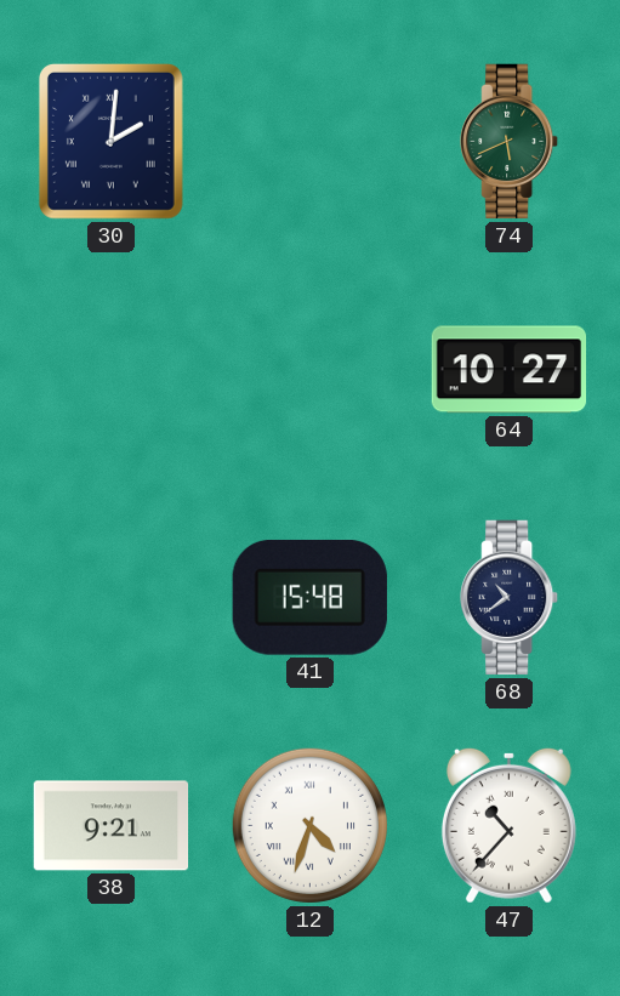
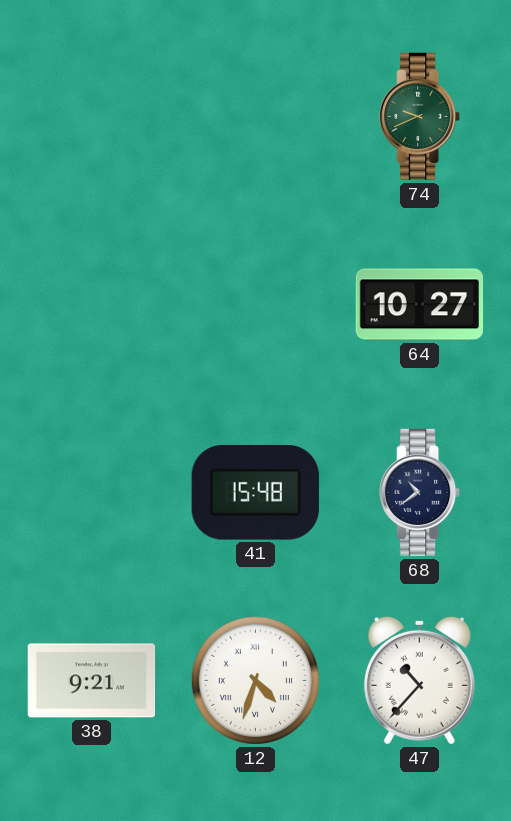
30: 2:01 -> none
74: 5:41 -> 9:41
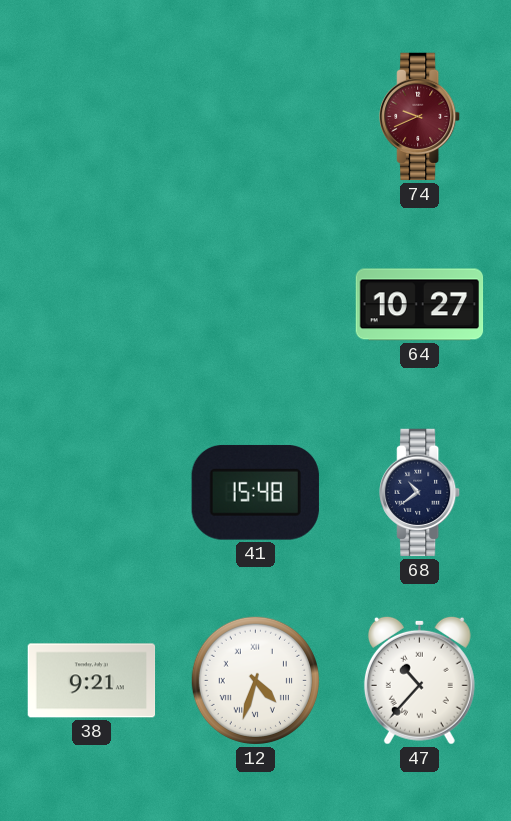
74 dial: green -> burgundy
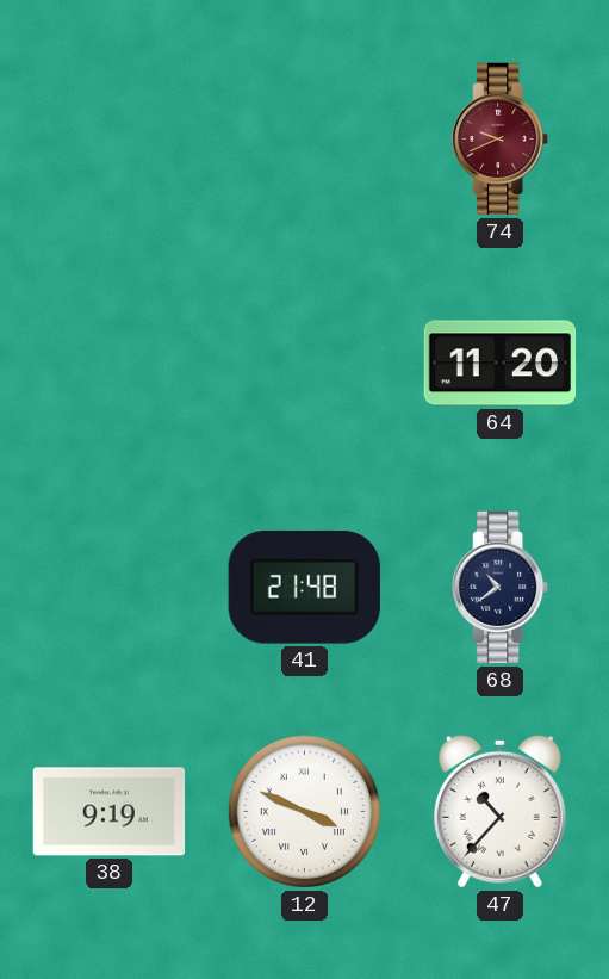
64: 10:27 -> 11:20
41: 15:48 -> 21:48
38: 9:21 -> 9:19
12: 4:33 -> 3:49
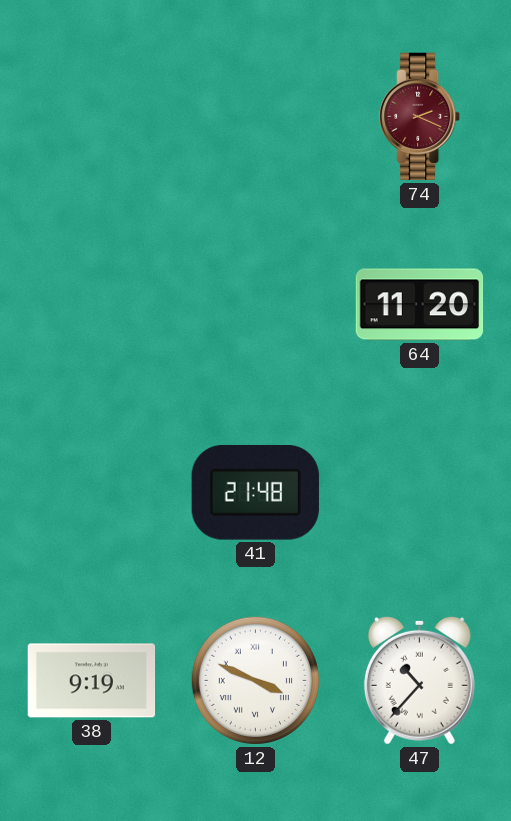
74: 9:41 -> 2:19
68: 10:39 -> none
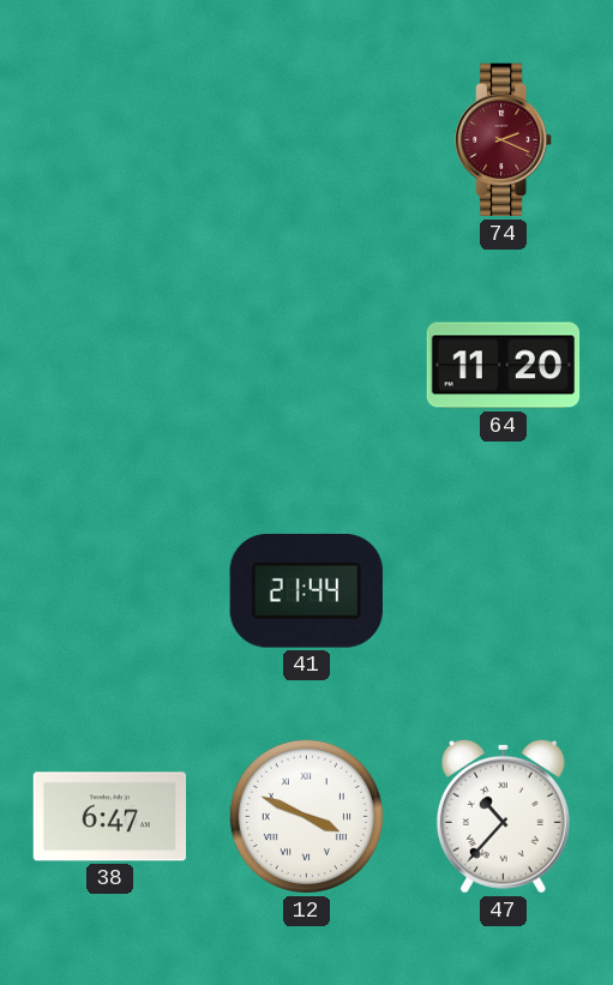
41: 21:48 -> 21:44
38: 9:19 -> 6:47
